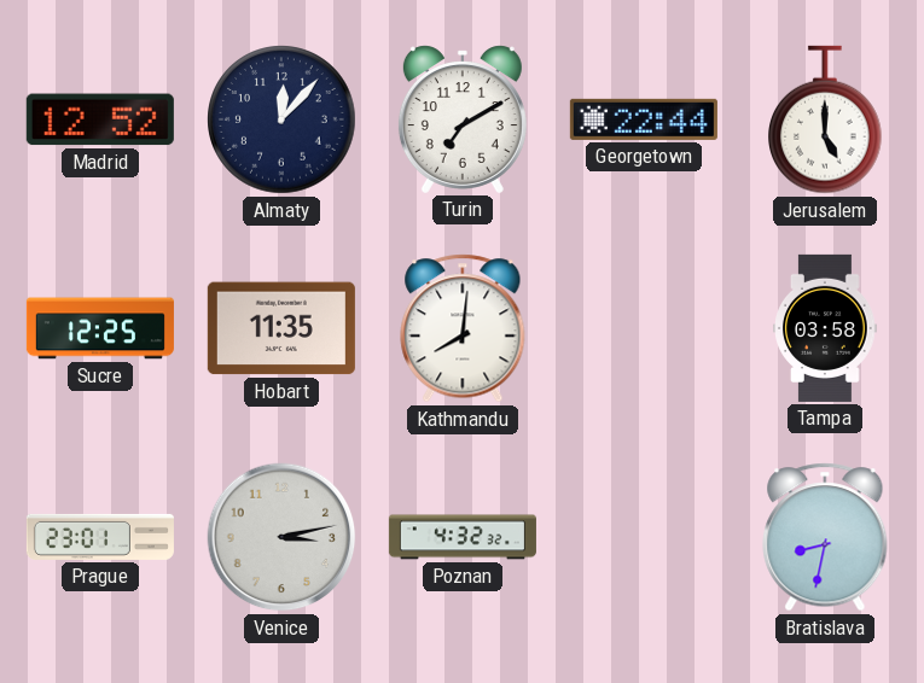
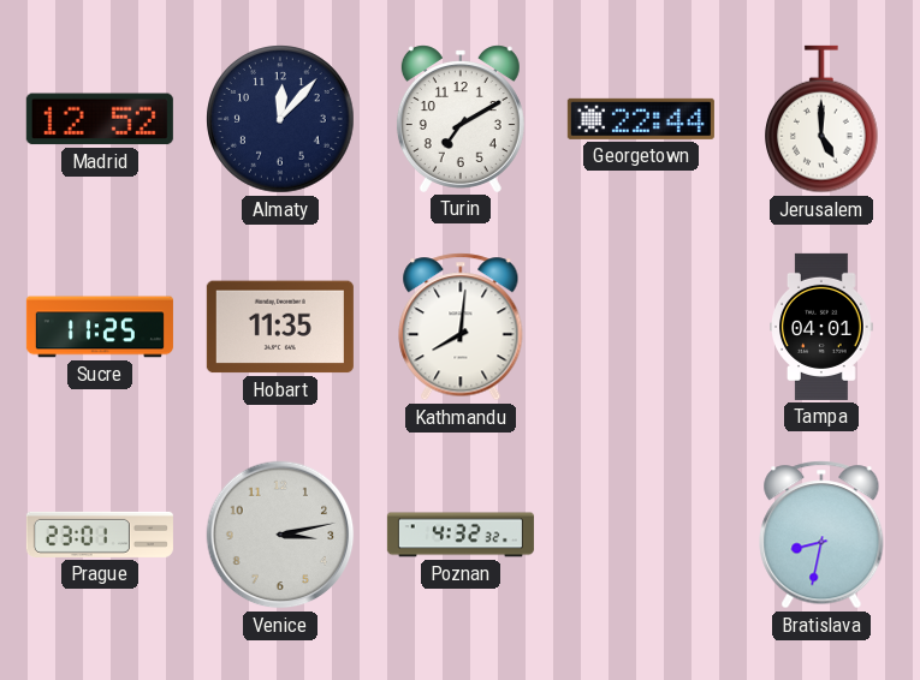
Sucre: 12:25 -> 11:25
Tampa: 03:58 -> 04:01
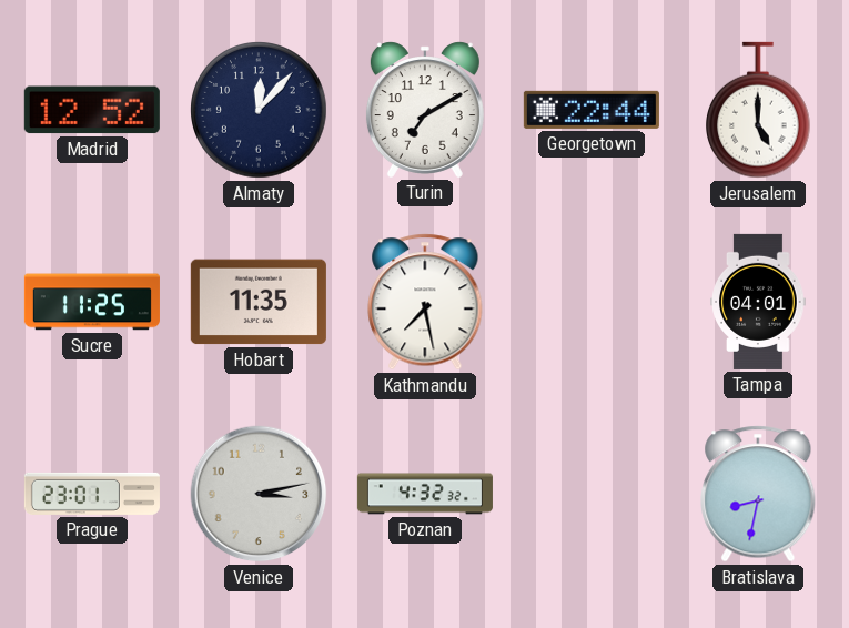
Kathmandu: 8:01 -> 7:28
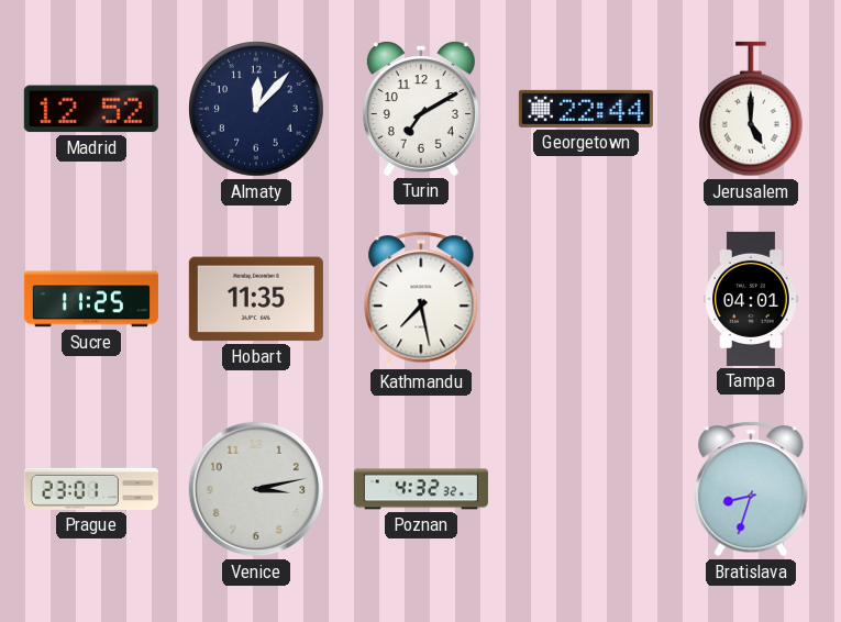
Bratislava: 8:32 -> 8:33
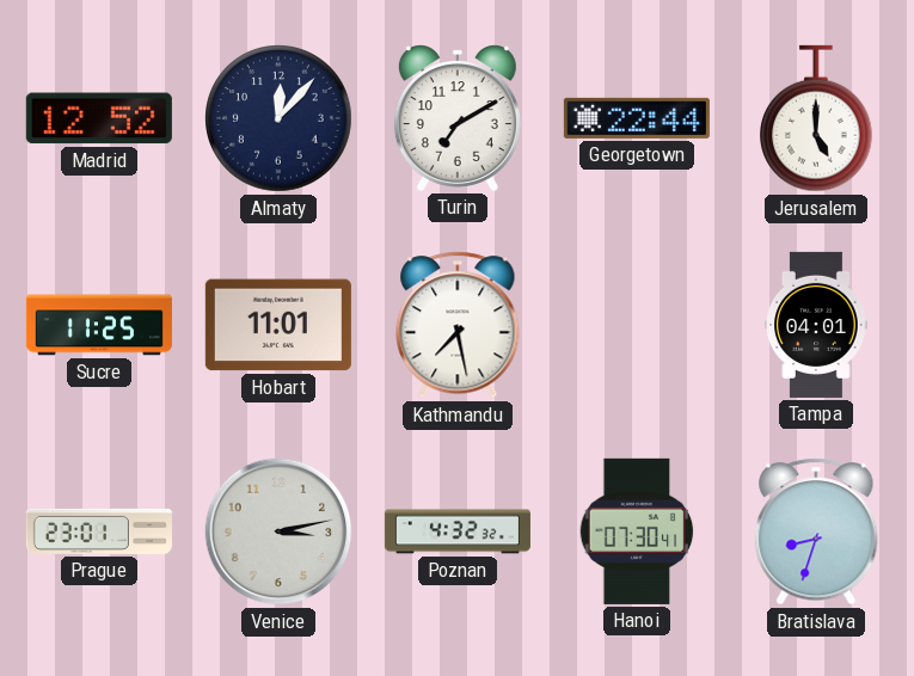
Hobart: 11:35 -> 11:01
Hanoi: none -> 07:30
